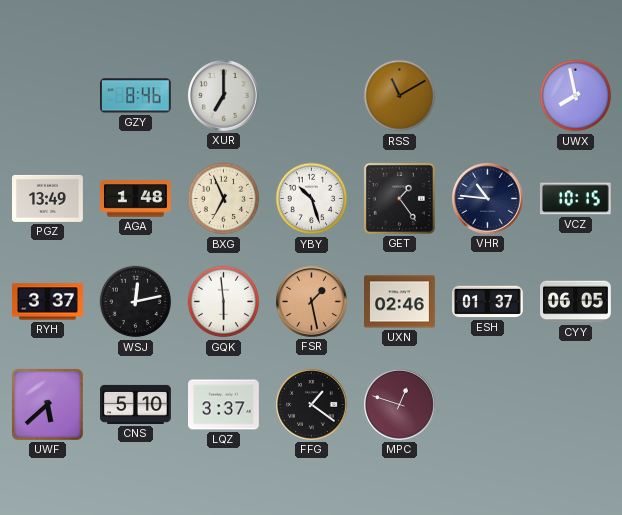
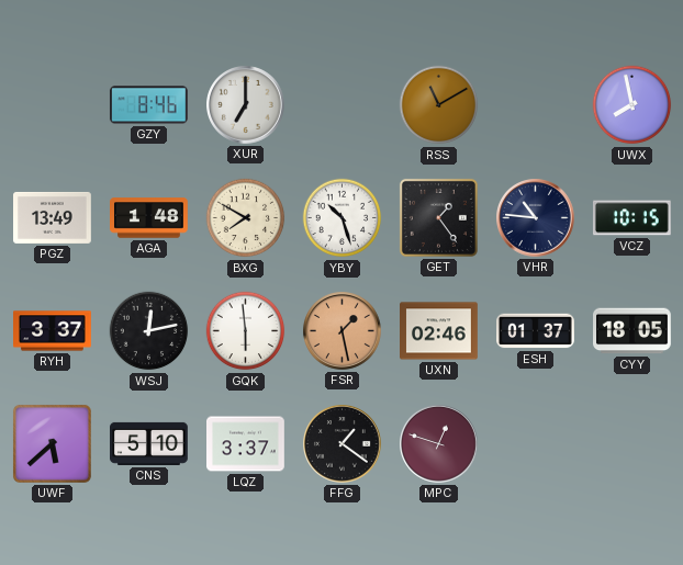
BXG: 6:56 -> 7:50
CYY: 06:05 -> 18:05
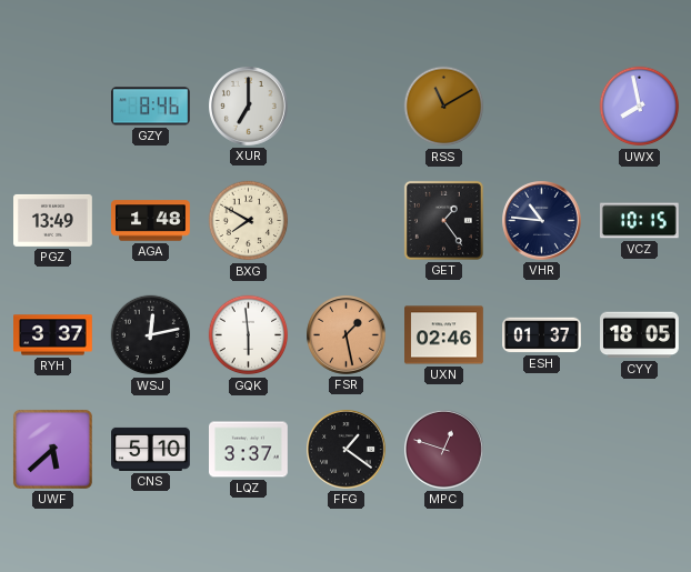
YBY: 10:27 -> none
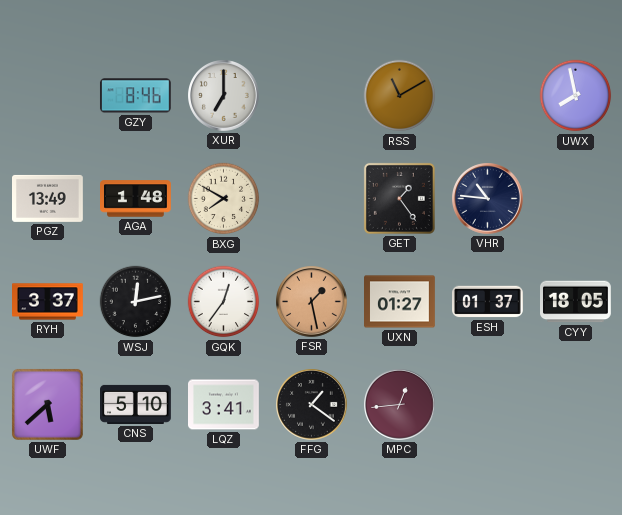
VCZ: 10:15 -> none
GQK: 5:59 -> 12:36
UXN: 02:46 -> 01:27
LQZ: 3:37 -> 3:41
MPC: 12:48 -> 12:44
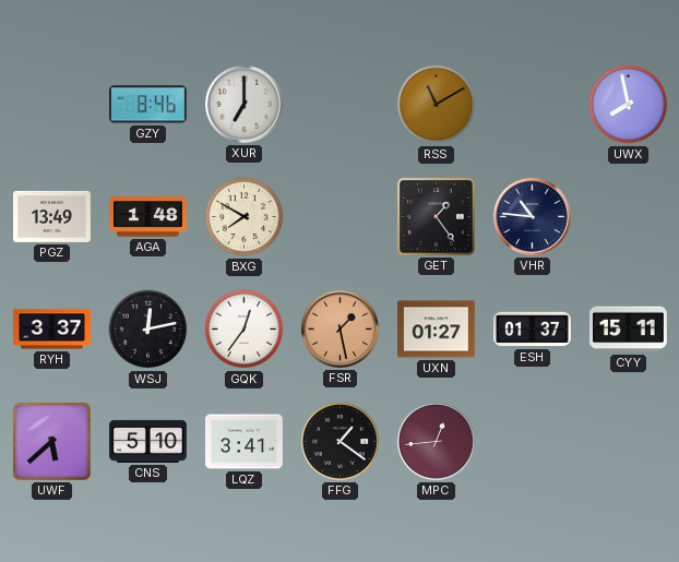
CYY: 18:05 -> 15:11
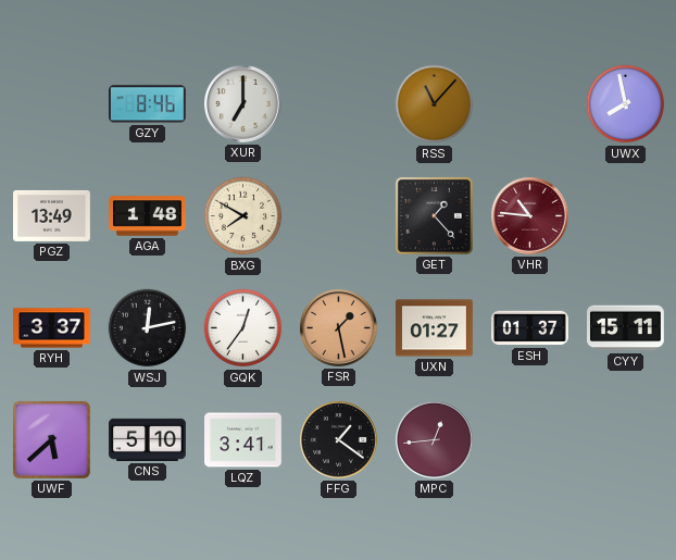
RSS: 11:10 -> 11:07
GET: 1:24 -> 1:23
VHR dial: navy -> burgundy
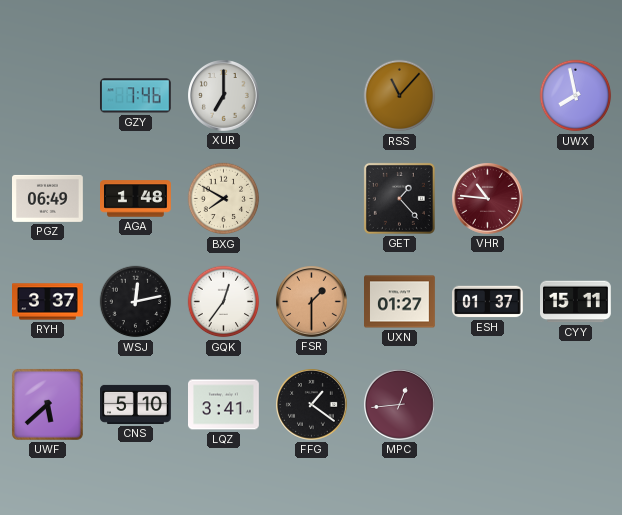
GZY: 8:46 -> 7:46
PGZ: 13:49 -> 06:49
FSR: 1:28 -> 1:30
